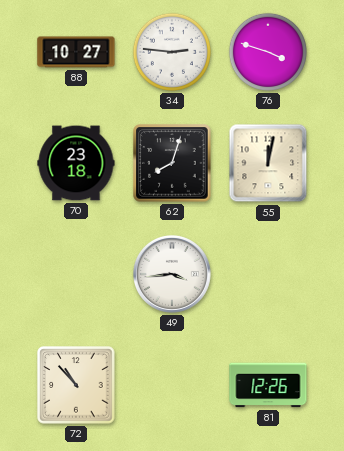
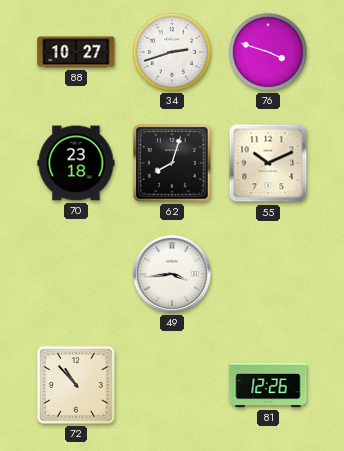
34: 2:46 -> 2:42
55: 12:02 -> 10:11
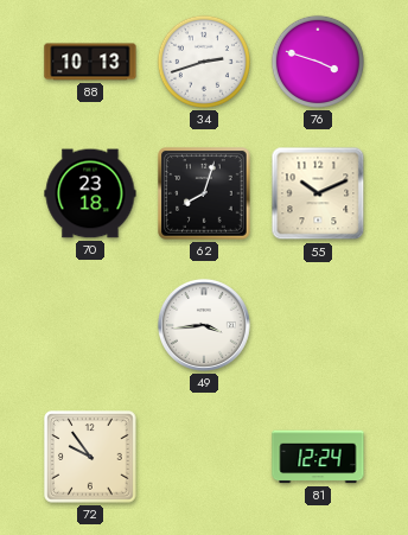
88: 10:27 -> 10:13
72: 10:53 -> 9:54
81: 12:26 -> 12:24
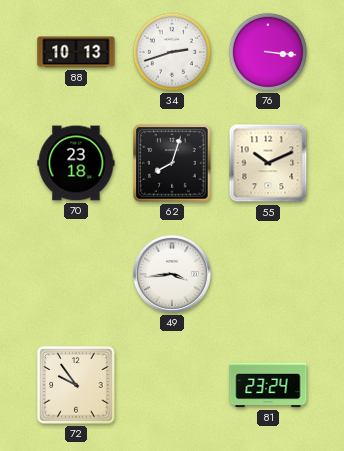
76: 3:48 -> 3:16
81: 12:24 -> 23:24
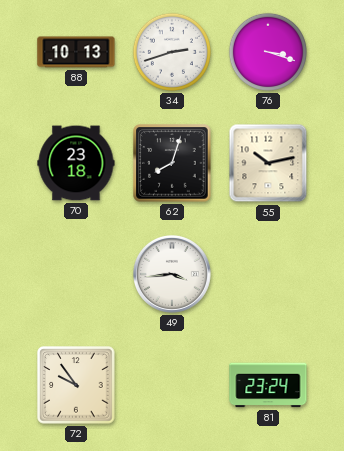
76: 3:16 -> 3:18
55: 10:11 -> 10:13
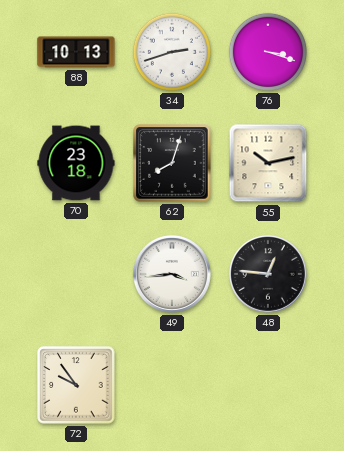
48: none -> 12:46
81: 23:24 -> none
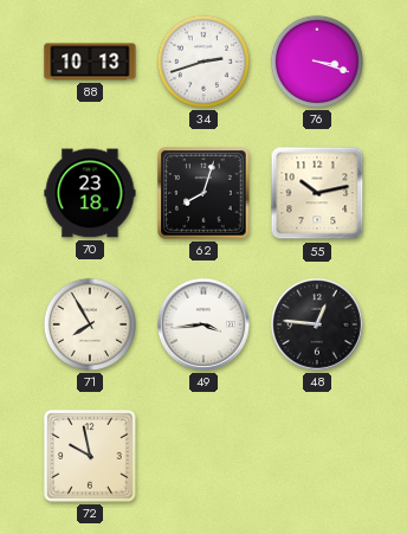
71: none -> 7:55
72: 9:54 -> 9:58
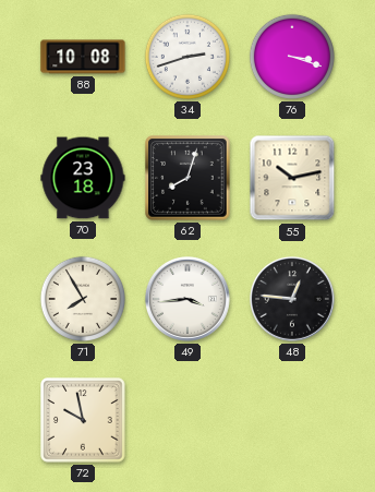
88: 10:13 -> 10:08
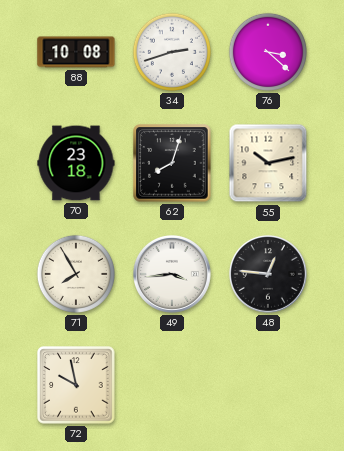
76: 3:18 -> 3:22
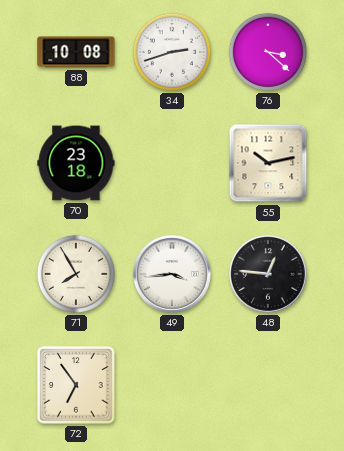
62: 8:03 -> none
72: 9:58 -> 6:54
